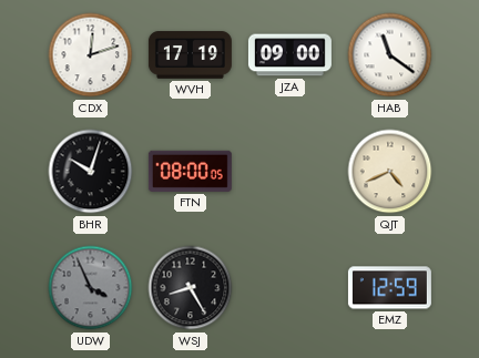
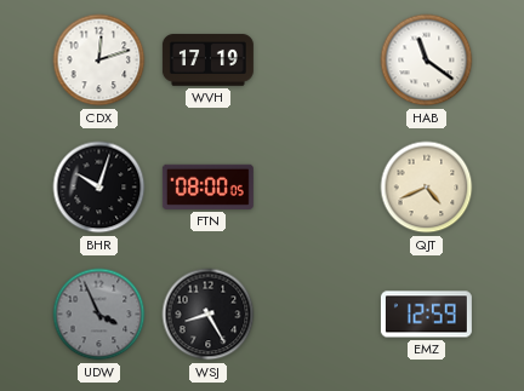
JZA: 09:00 -> none
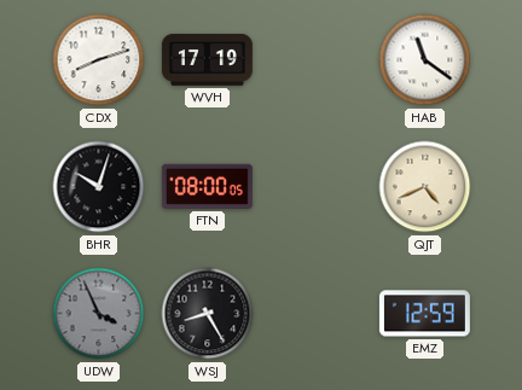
CDX: 12:12 -> 8:12
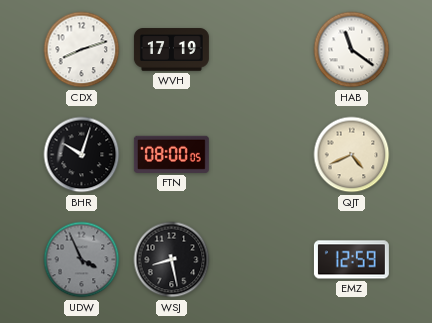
WSJ: 8:25 -> 8:28
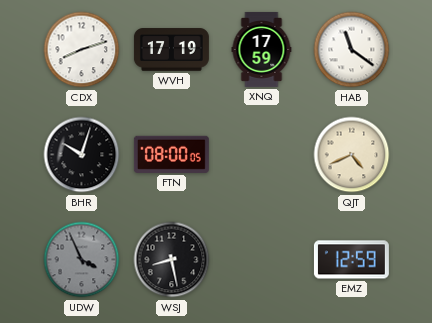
XNQ: none -> 17:59
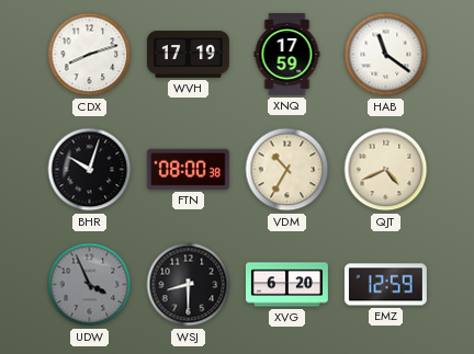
FTN: 08:00:05 -> 08:00:38
VDM: none -> 10:35
WSJ: 8:28 -> 8:30
XVG: none -> 6:20
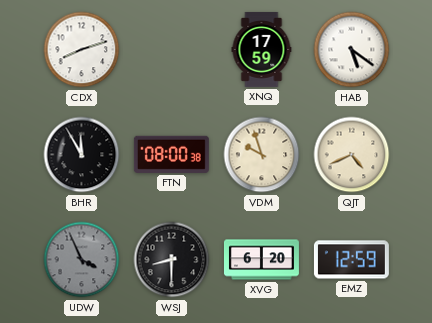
WVH: 17:19 -> none
HAB: 11:21 -> 5:21
BHR: 10:03 -> 11:55
VDM: 10:35 -> 9:57
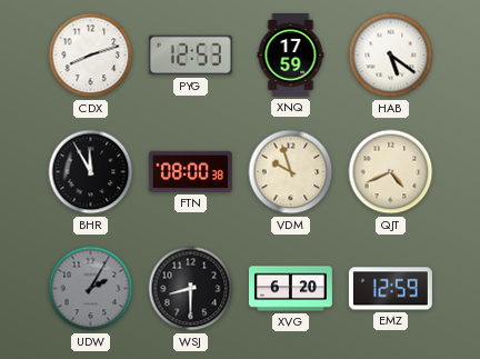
PYG: none -> 12:53
UDW: 3:56 -> 2:05
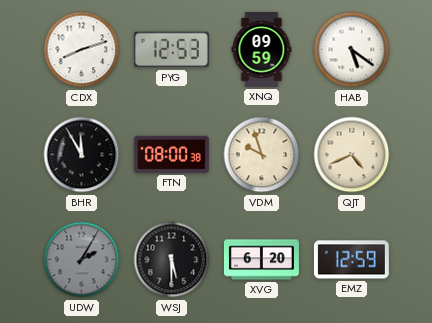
XNQ: 17:59 -> 09:59
WSJ: 8:30 -> 5:30
